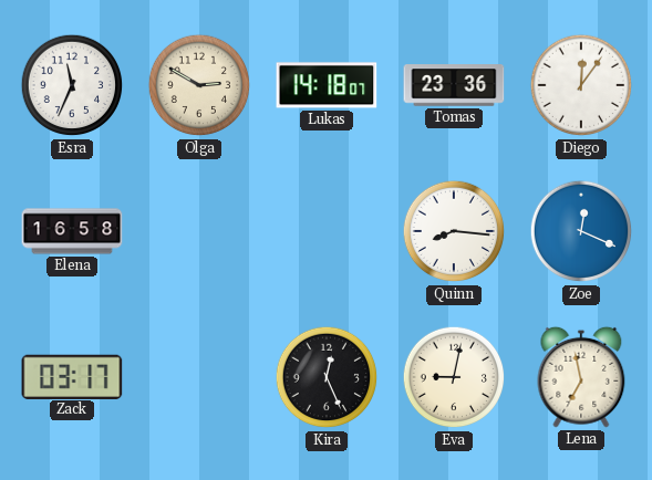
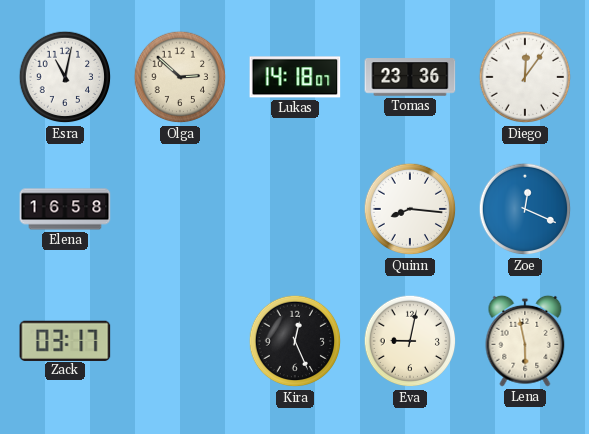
Esra: 11:34 -> 11:02
Olga: 2:50 -> 2:52
Lena: 6:58 -> 5:58
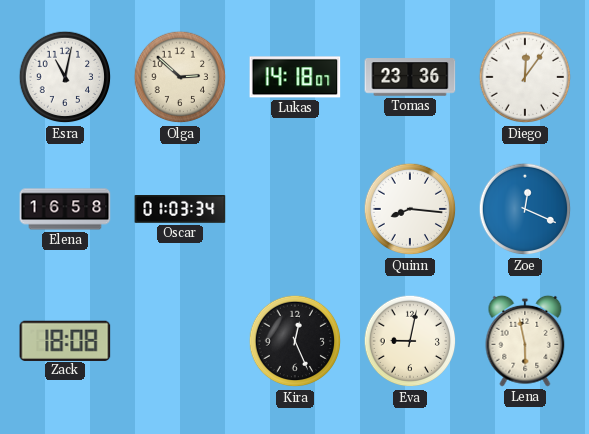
Oscar: none -> 01:03
Zack: 03:17 -> 18:08
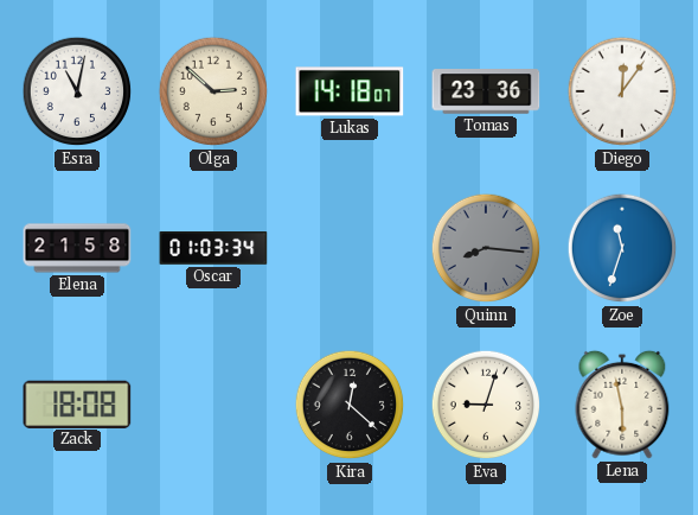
Elena: 16:58 -> 21:58
Quinn dial: white -> grey
Zoe: 12:19 -> 11:33
Kira: 12:26 -> 12:22
Eva: 9:02 -> 9:03
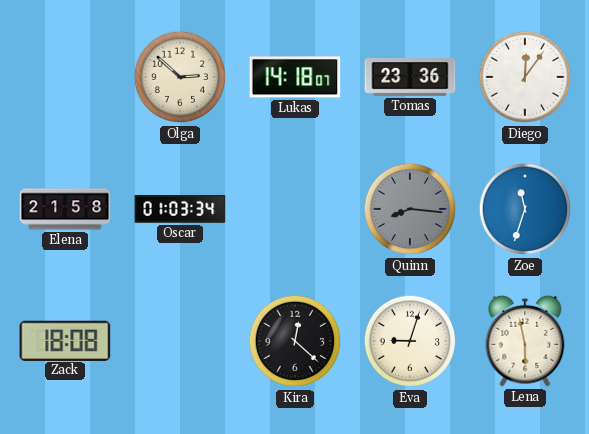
Esra: 11:02 -> none
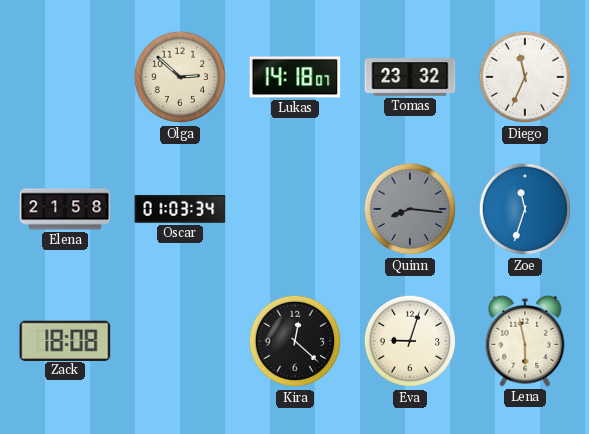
Tomas: 23:36 -> 23:32
Diego: 12:06 -> 11:34
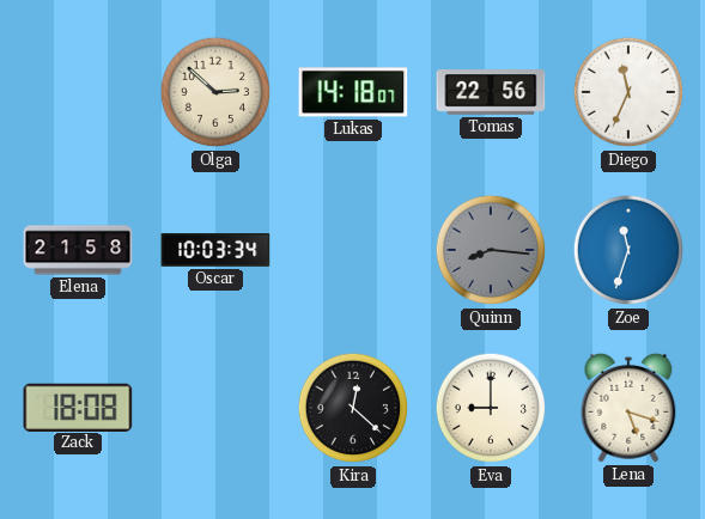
Tomas: 23:32 -> 22:56
Oscar: 01:03 -> 10:03
Eva: 9:03 -> 9:00
Lena: 5:58 -> 5:18
